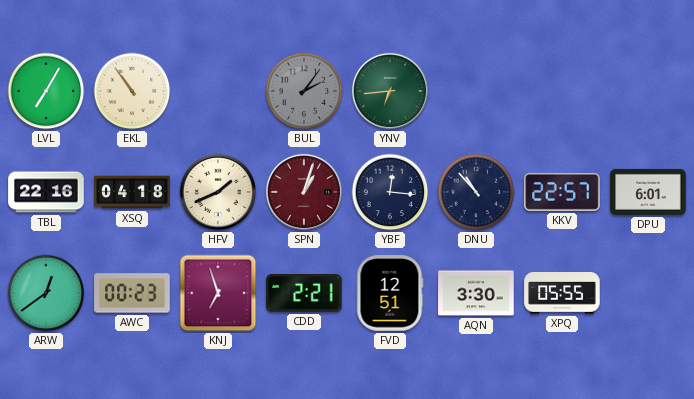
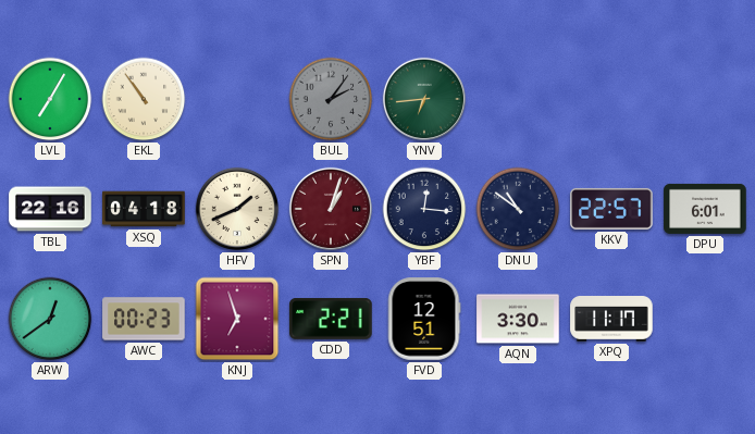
DNU: 10:53 -> 10:51
XPQ: 05:55 -> 11:17
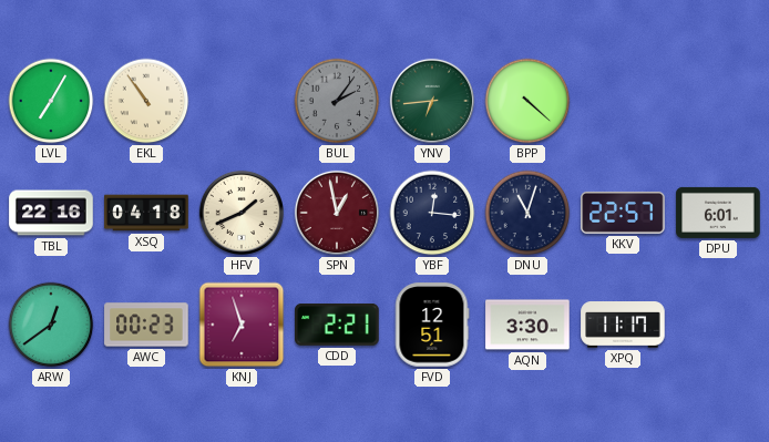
BPP: none -> 4:22
SPN: 1:03 -> 12:58
DNU: 10:51 -> 11:03
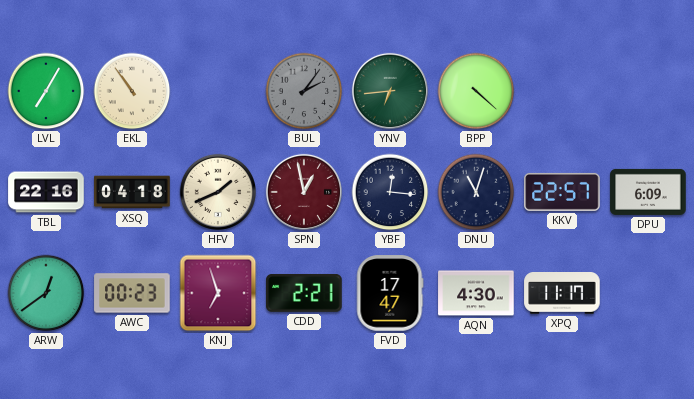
DPU: 6:01 -> 6:09
FVD: 12:51 -> 17:47
AQN: 3:30 -> 4:30
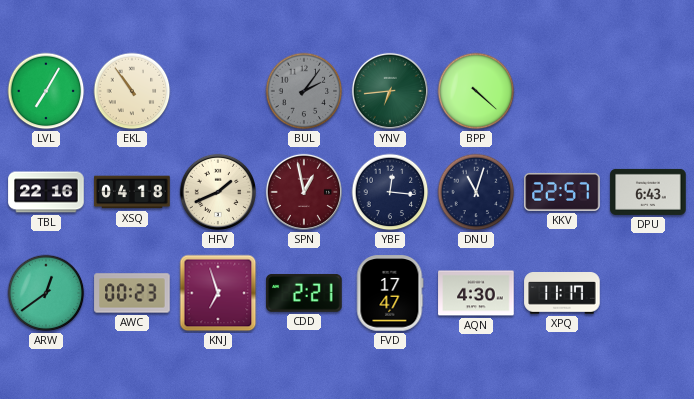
DPU: 6:09 -> 6:43
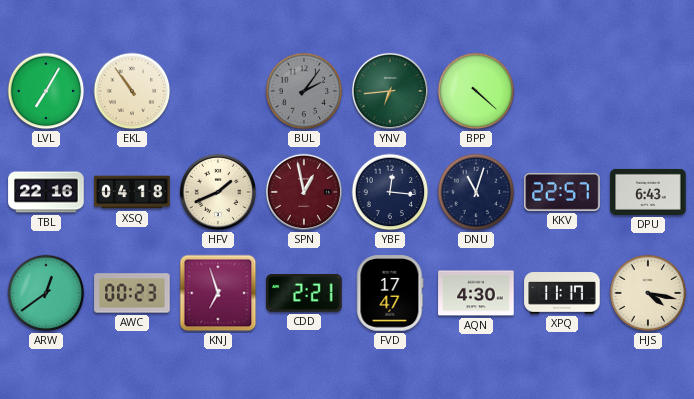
HJS: none -> 4:17
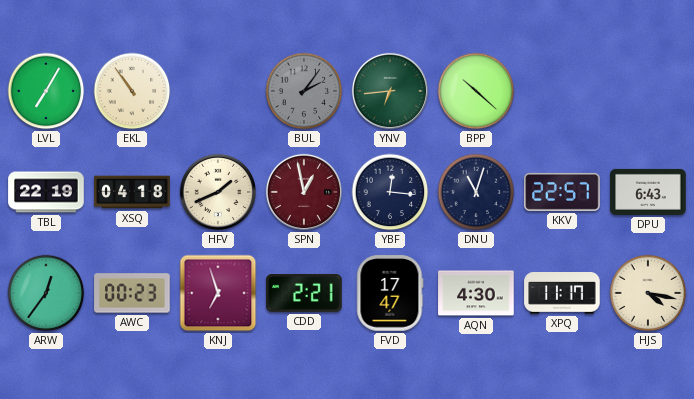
BPP: 4:22 -> 10:22
TBL: 22:16 -> 22:19
ARW: 12:39 -> 12:36
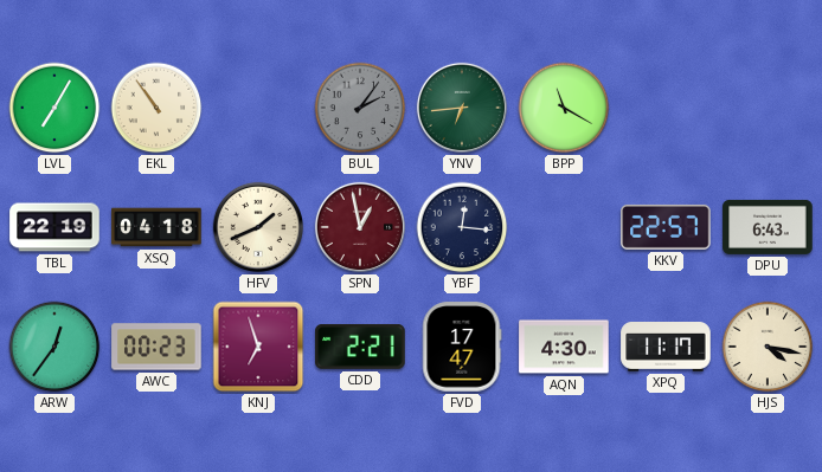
BPP: 10:22 -> 11:20
DNU: 11:03 -> none
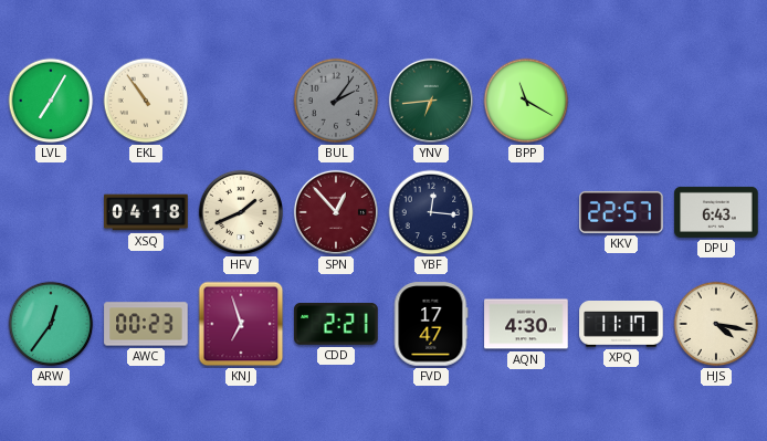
TBL: 22:19 -> none
SPN: 12:58 -> 12:53
